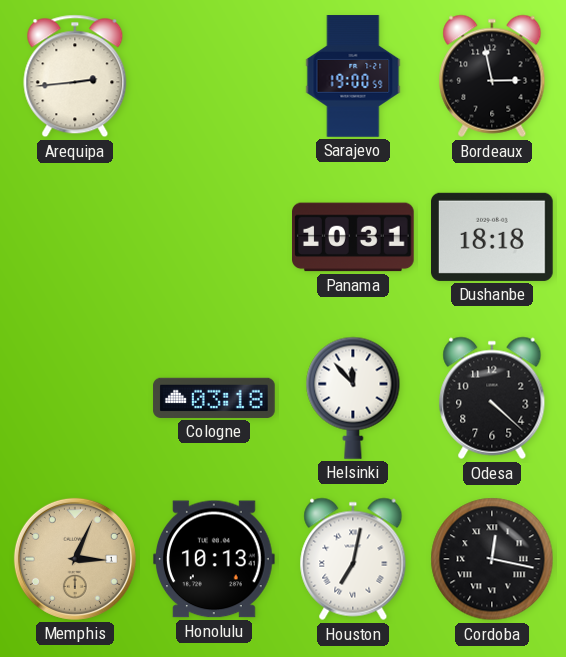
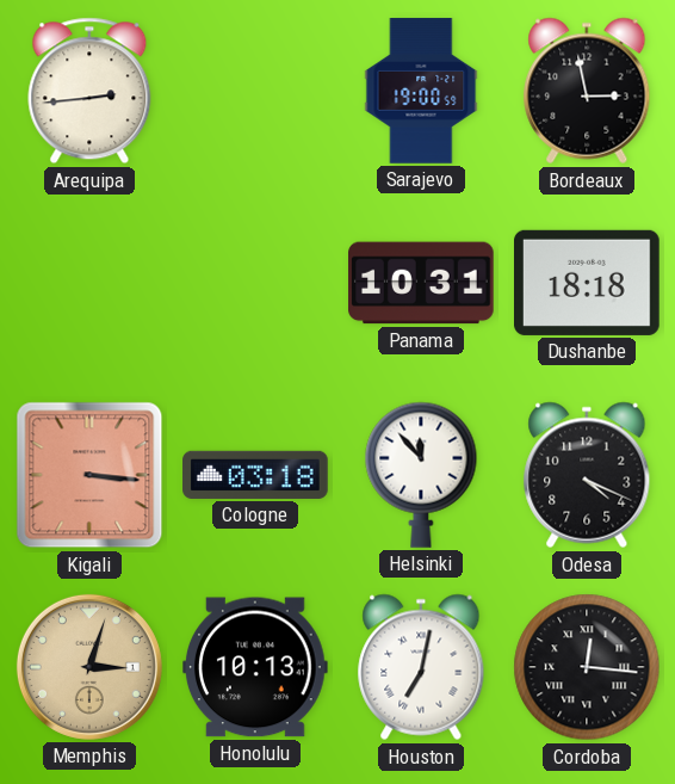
Kigali: none -> 3:16
Odesa: 4:22 -> 4:19
Memphis: 3:04 -> 3:03
Cordoba: 12:17 -> 12:16
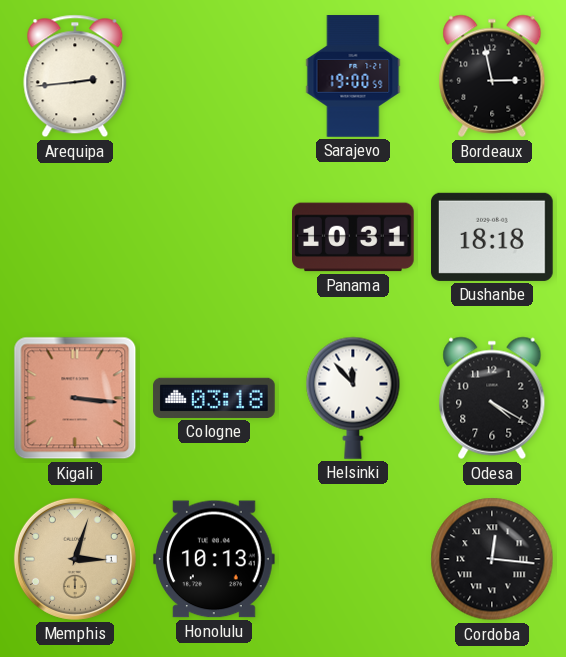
Odesa: 4:19 -> 4:20
Houston: 7:02 -> none
